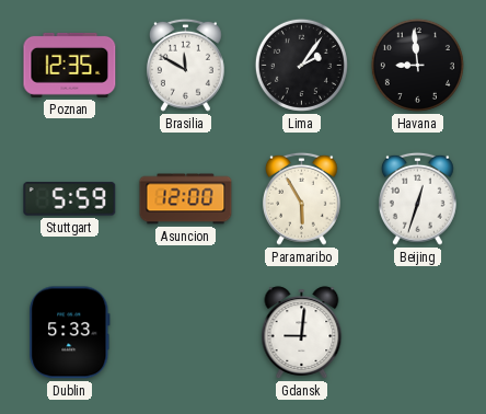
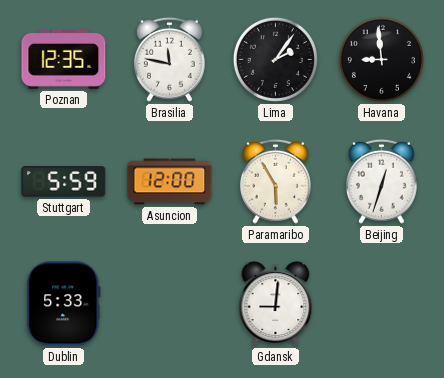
Brasilia: 11:50 -> 11:47
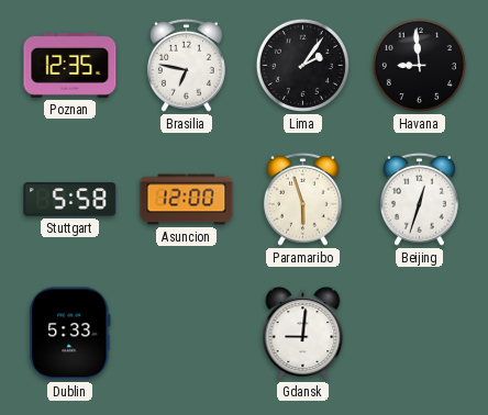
Brasilia: 11:47 -> 6:47
Stuttgart: 5:59 -> 5:58
Paramaribo: 5:55 -> 5:57
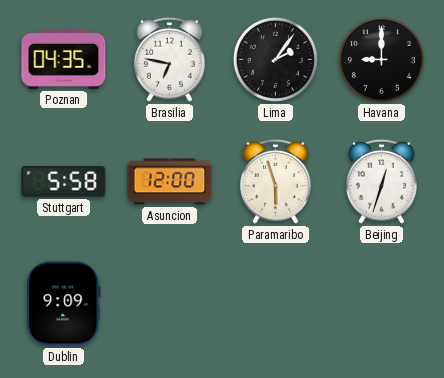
Poznan: 12:35 -> 04:35
Havana: 8:59 -> 9:00
Dublin: 5:33 -> 9:09
Gdansk: 9:01 -> none
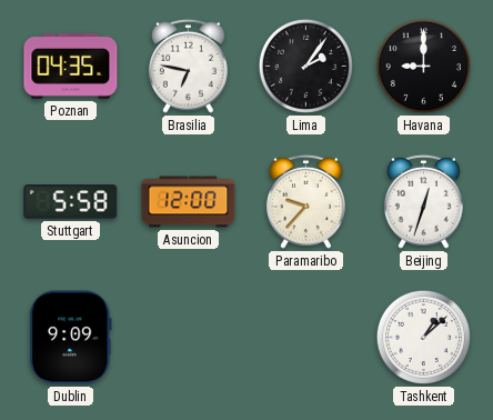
Paramaribo: 5:57 -> 9:37
Tashkent: none -> 1:08
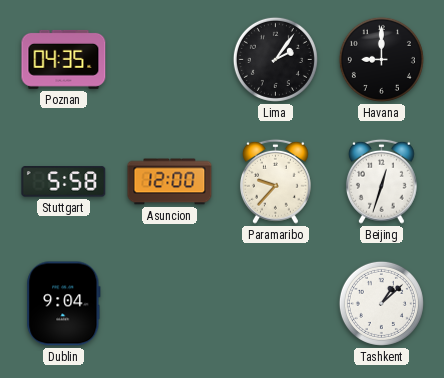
Brasilia: 6:47 -> none
Dublin: 9:09 -> 9:04
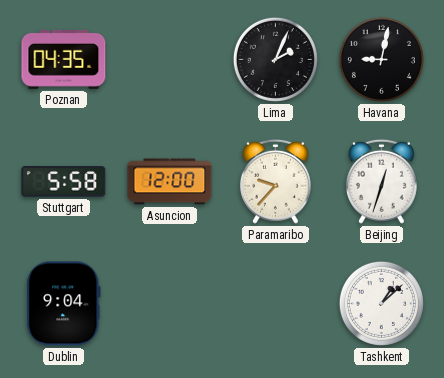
Lima: 2:06 -> 2:04
Havana: 9:00 -> 9:02
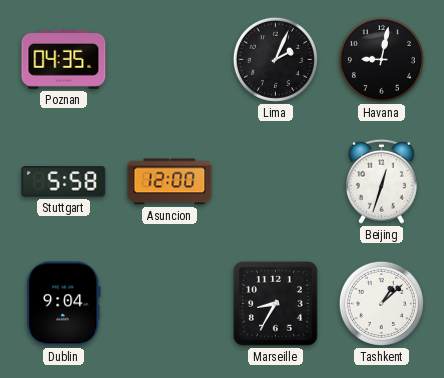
Paramaribo: 9:37 -> none
Marseille: none -> 8:35
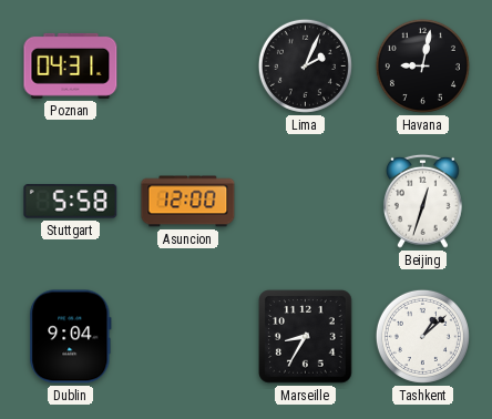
Poznan: 04:35 -> 04:31
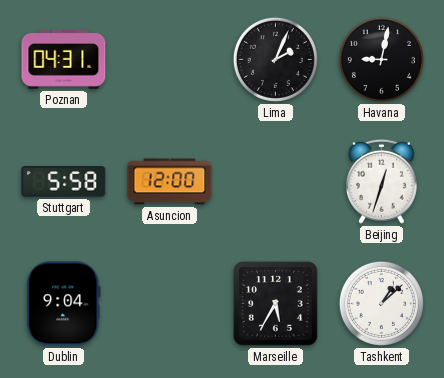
Marseille: 8:35 -> 5:35
